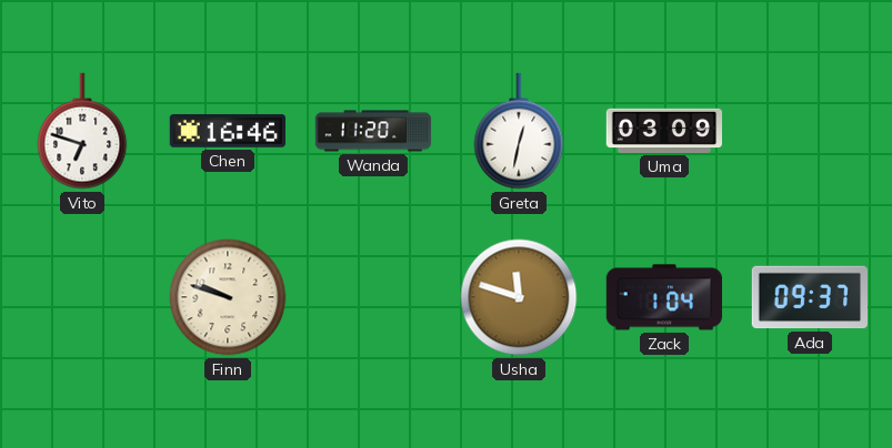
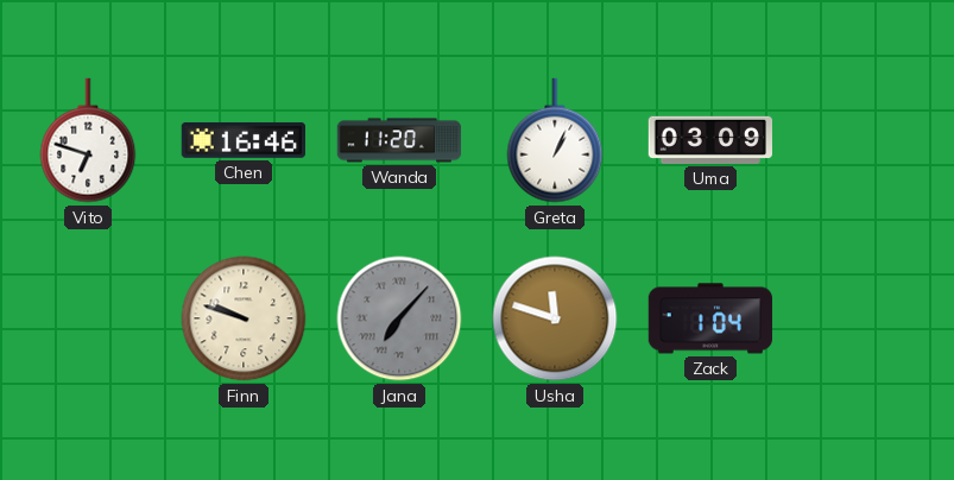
Greta: 12:32 -> 1:04
Jana: none -> 7:07
Ada: 09:37 -> none
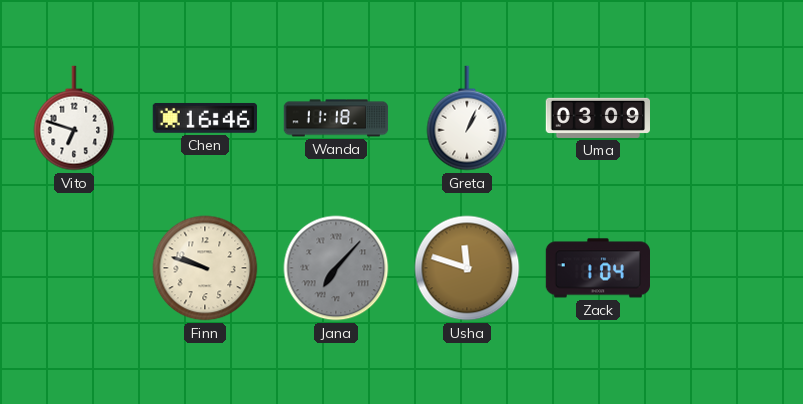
Wanda: 11:20 -> 11:18
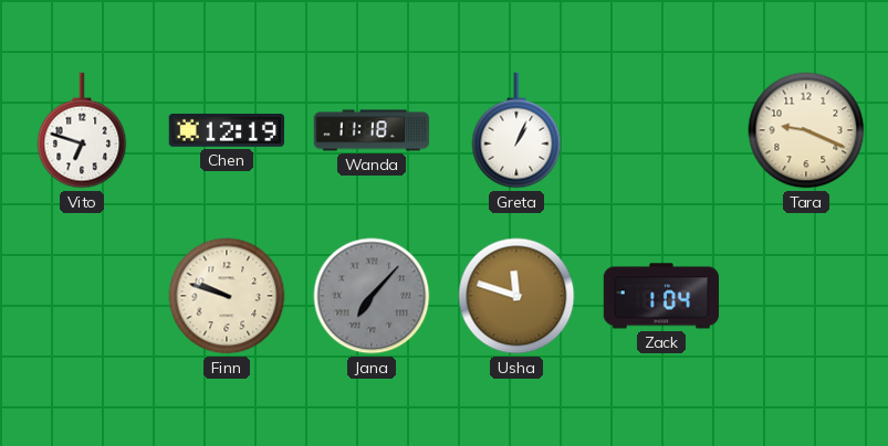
Chen: 16:46 -> 12:19
Uma: 03:09 -> none
Tara: none -> 9:19
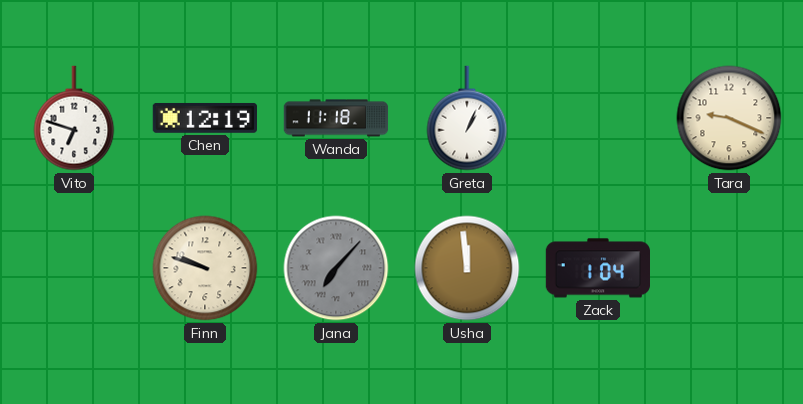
Usha: 11:48 -> 11:59
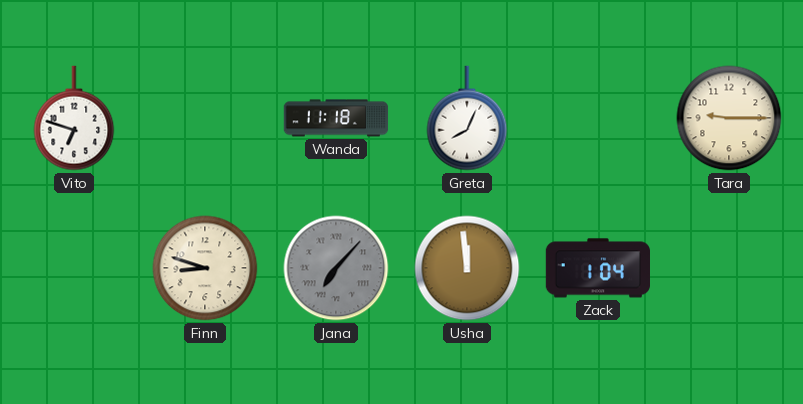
Chen: 12:19 -> none
Greta: 1:04 -> 8:04
Tara: 9:19 -> 9:15
Finn: 9:48 -> 8:48
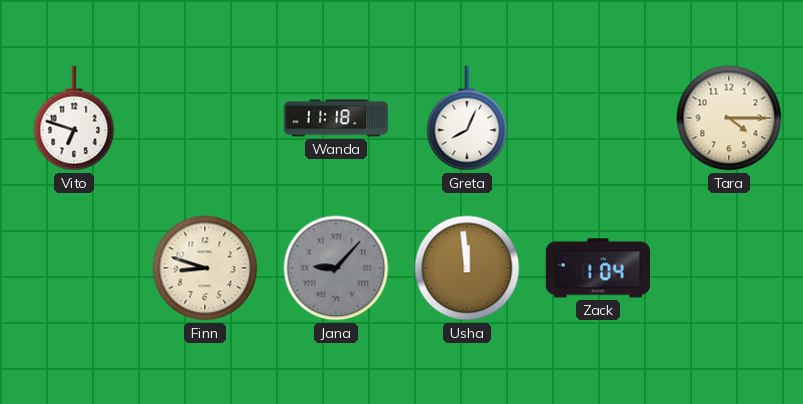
Tara: 9:15 -> 4:15
Jana: 7:07 -> 9:07
